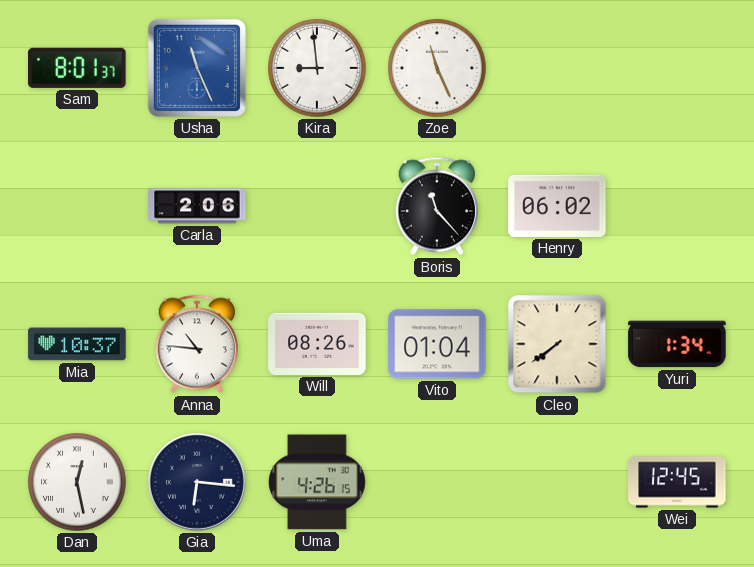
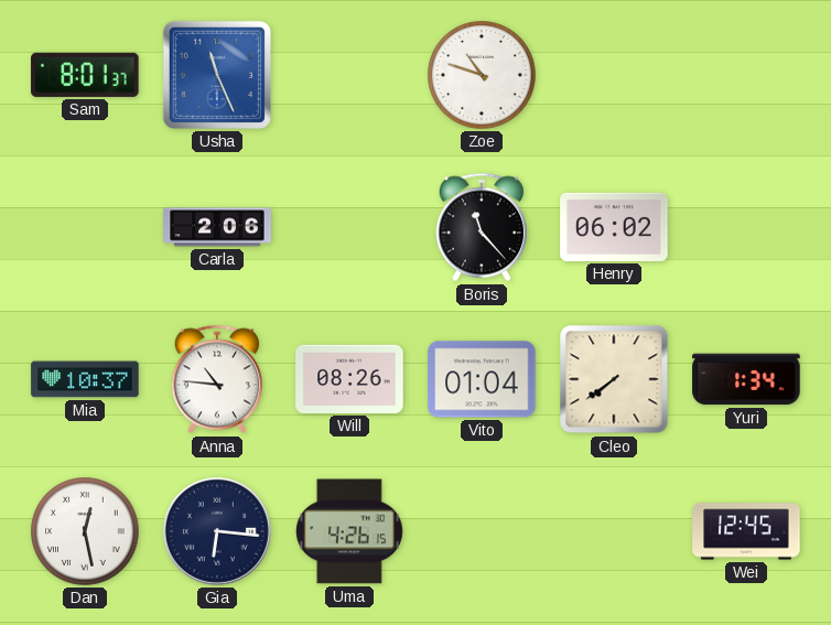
Kira: 8:59 -> none
Zoe: 11:26 -> 10:48
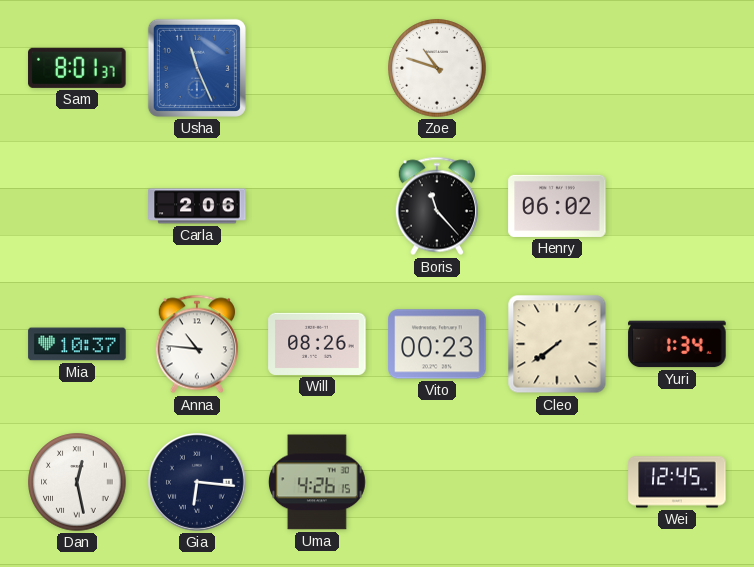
Vito: 01:04 -> 00:23
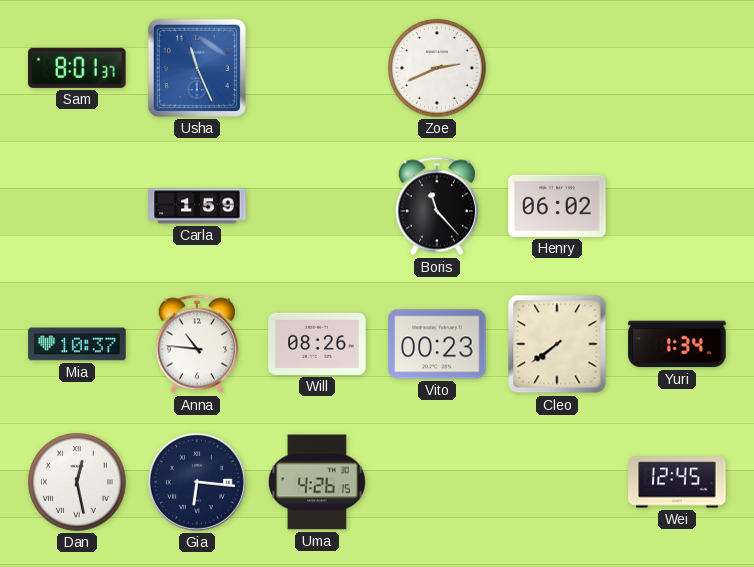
Zoe: 10:48 -> 2:41
Carla: 2:06 -> 1:59
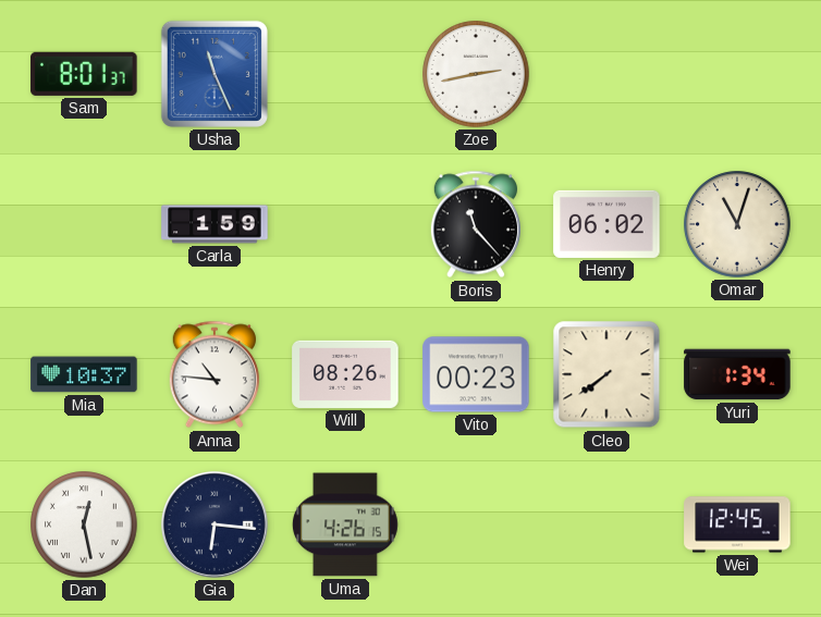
Zoe: 2:41 -> 2:43
Omar: none -> 11:03
